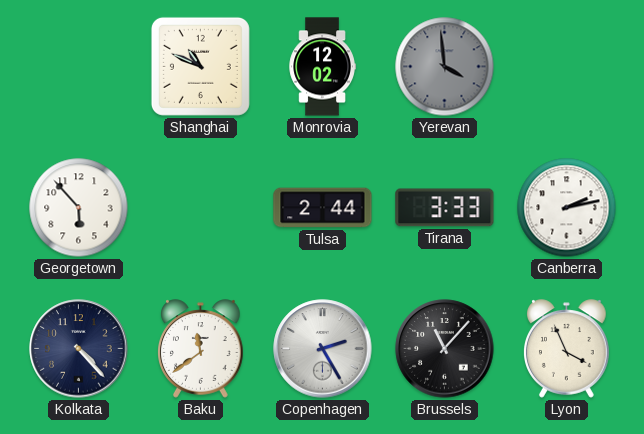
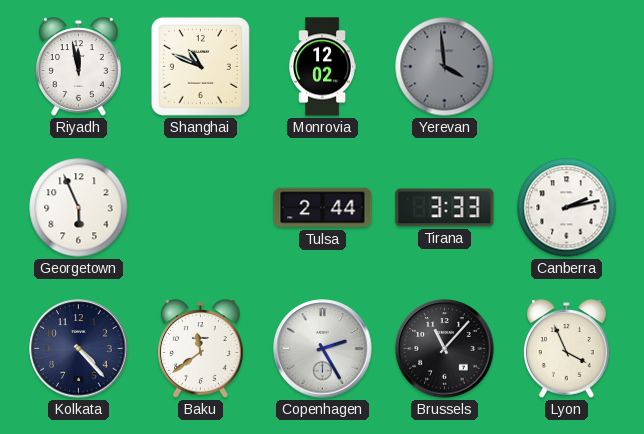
Riyadh: none -> 11:58
Georgetown: 5:53 -> 5:56
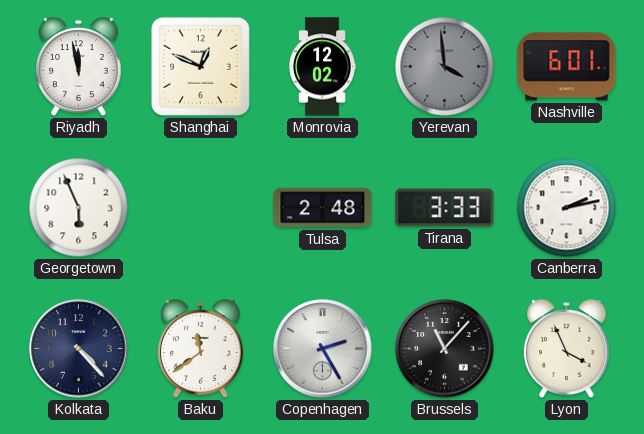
Shanghai: 10:49 -> 12:49
Nashville: none -> 6:01
Tulsa: 2:44 -> 2:48
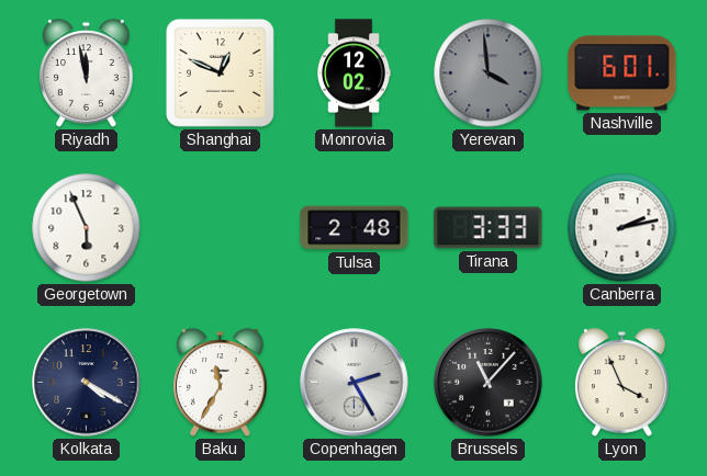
Kolkata: 4:23 -> 4:20
Baku: 11:39 -> 11:35
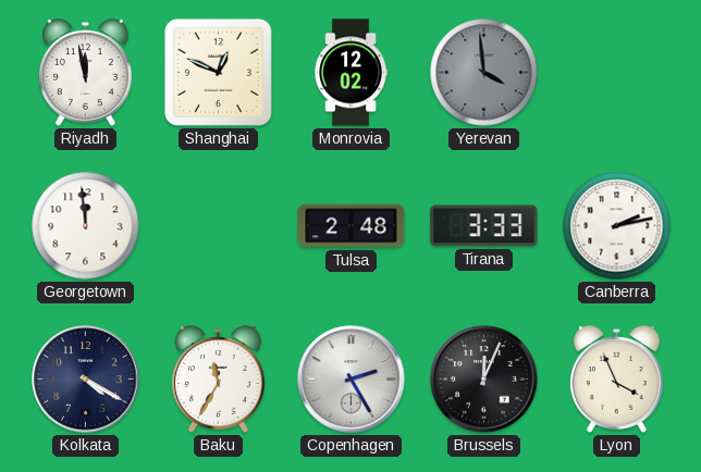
Nashville: 6:01 -> none
Georgetown: 5:56 -> 11:59
Brussels: 11:07 -> 12:04
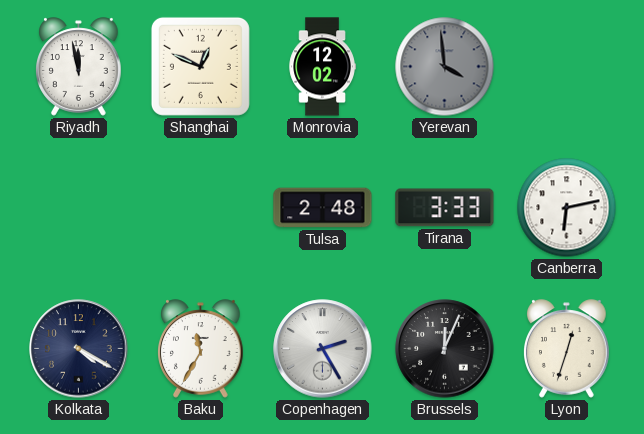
Georgetown: 11:59 -> none
Canberra: 2:13 -> 6:13
Lyon: 3:56 -> 12:33
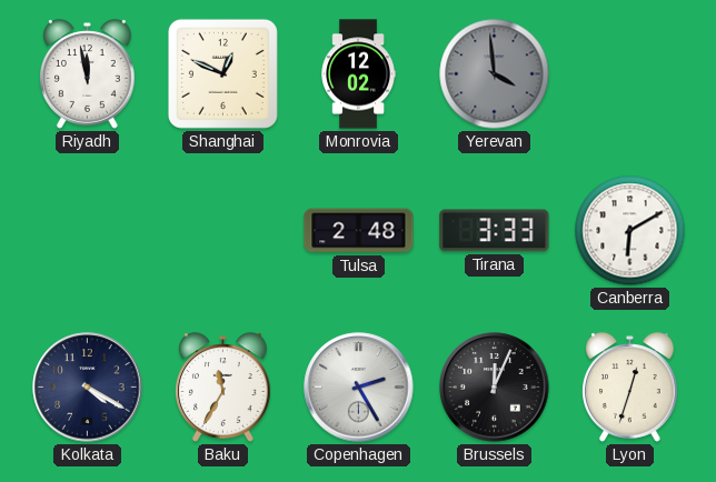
Canberra: 6:13 -> 6:10
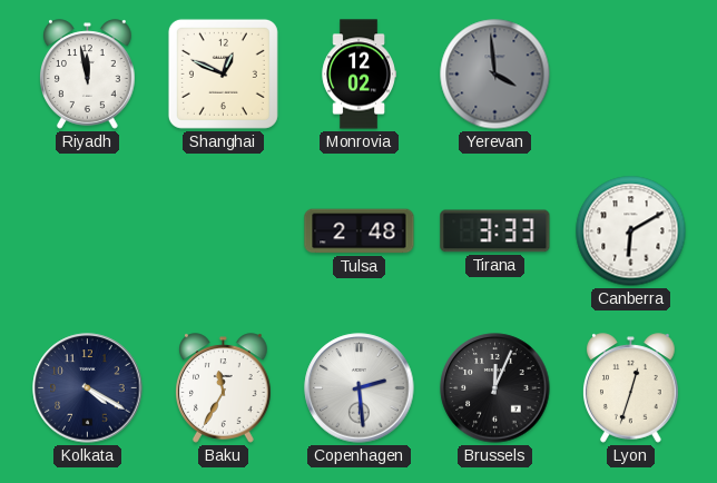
Copenhagen: 2:25 -> 2:29
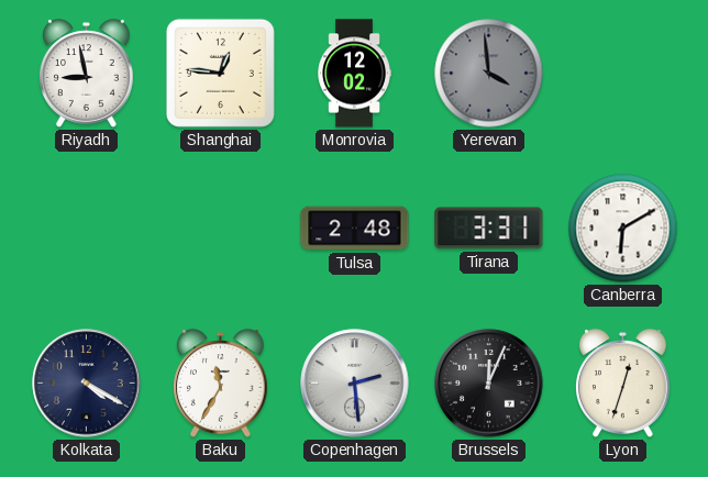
Riyadh: 11:58 -> 8:58
Shanghai: 12:49 -> 12:46
Tirana: 3:33 -> 3:31
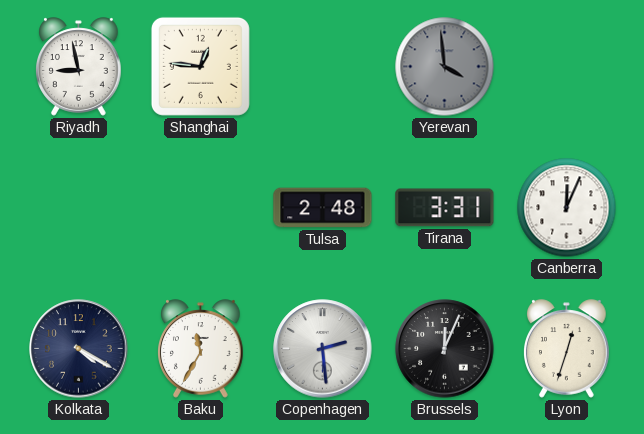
Monrovia: 12:02 -> none
Canberra: 6:10 -> 12:04
